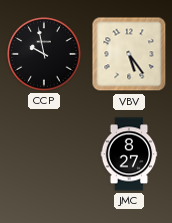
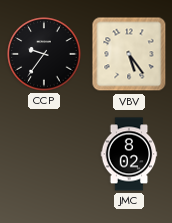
CCP: 9:58 -> 9:36
JMC: 8:27 -> 8:02
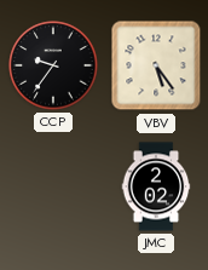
JMC: 8:02 -> 2:02
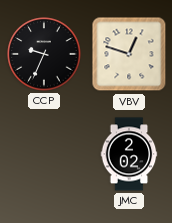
CCP: 9:36 -> 9:34
VBV: 5:24 -> 12:48
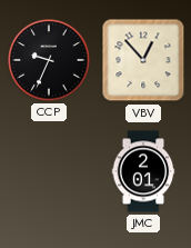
VBV: 12:48 -> 12:53
JMC: 2:02 -> 2:01
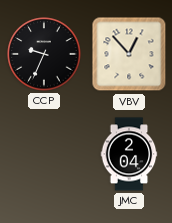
JMC: 2:01 -> 2:04
